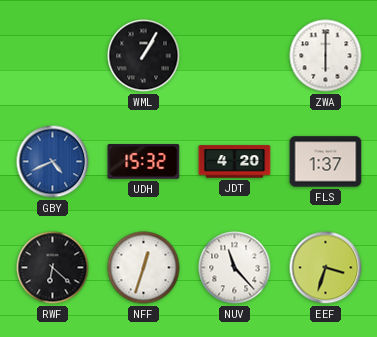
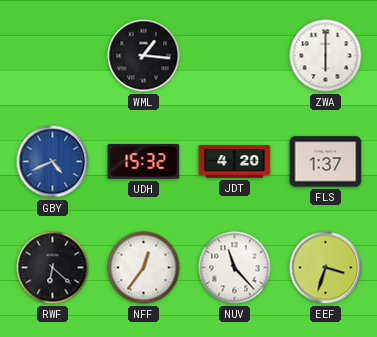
WML: 1:05 -> 1:16
NFF: 12:33 -> 12:36
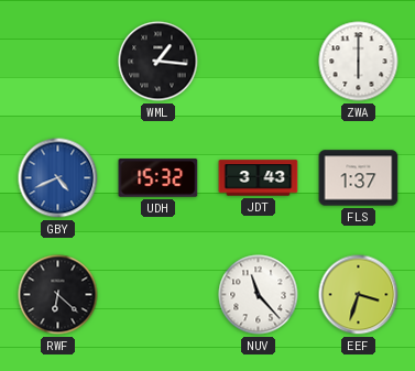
JDT: 4:20 -> 3:43
NFF: 12:36 -> none
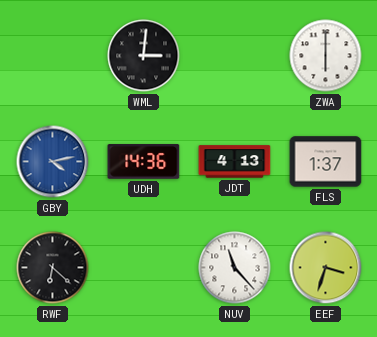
WML: 1:16 -> 3:01
GBY: 4:41 -> 4:13
UDH: 15:32 -> 14:36
JDT: 3:43 -> 4:13
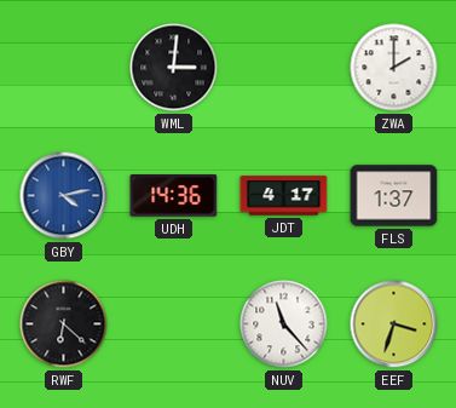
ZWA: 6:00 -> 2:00
JDT: 4:13 -> 4:17
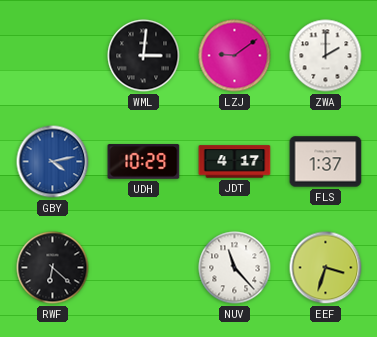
LZJ: none -> 9:09
UDH: 14:36 -> 10:29
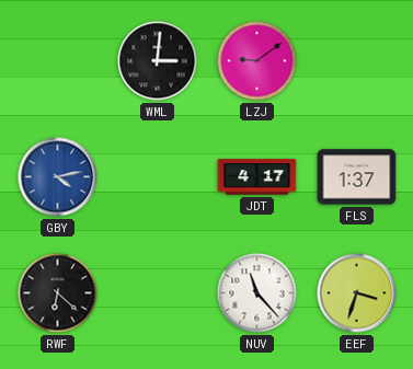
ZWA: 2:00 -> none
UDH: 10:29 -> none
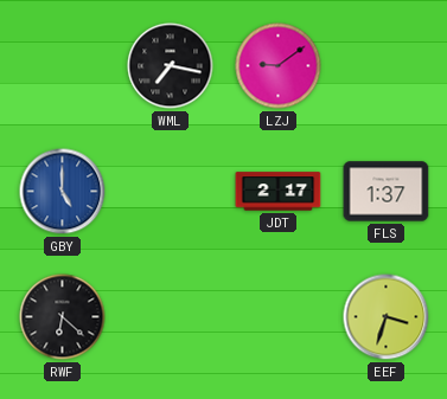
WML: 3:01 -> 7:17
GBY: 4:13 -> 5:00
JDT: 4:17 -> 2:17
NUV: 11:23 -> none
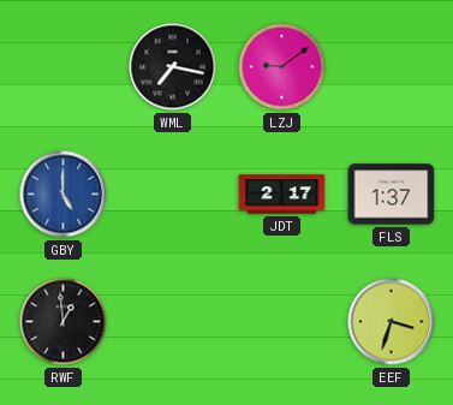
RWF: 6:22 -> 12:59
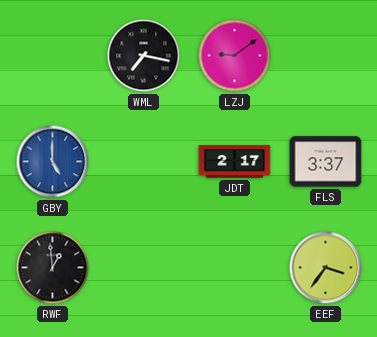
FLS: 1:37 -> 3:37
EEF: 3:33 -> 3:36
